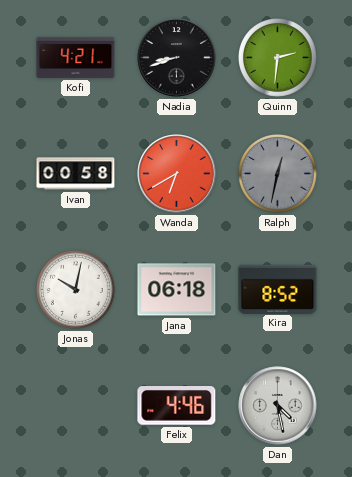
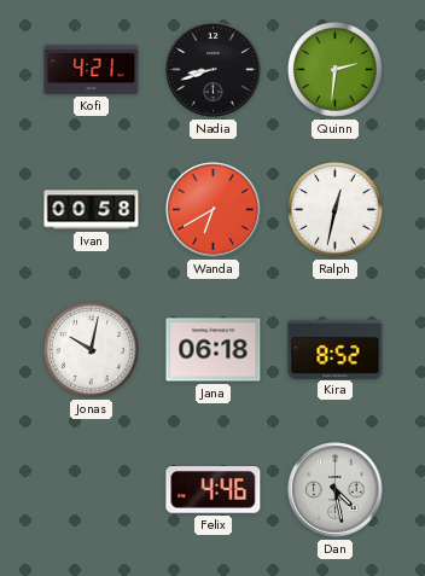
Ralph dial: grey -> white
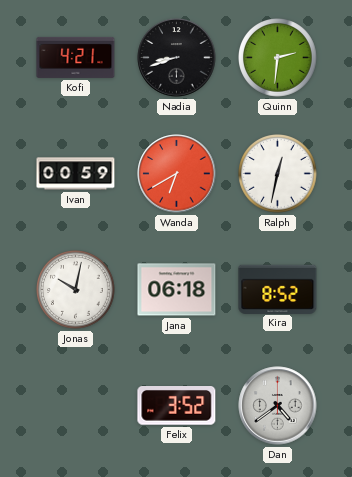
Ivan: 00:58 -> 00:59
Felix: 4:46 -> 3:52
Dan: 4:28 -> 4:39
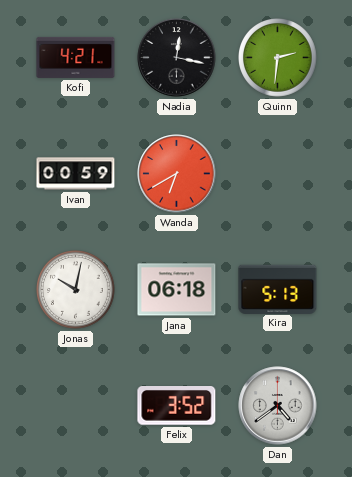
Nadia: 8:42 -> 12:17
Ralph: 12:32 -> none
Kira: 8:52 -> 5:13
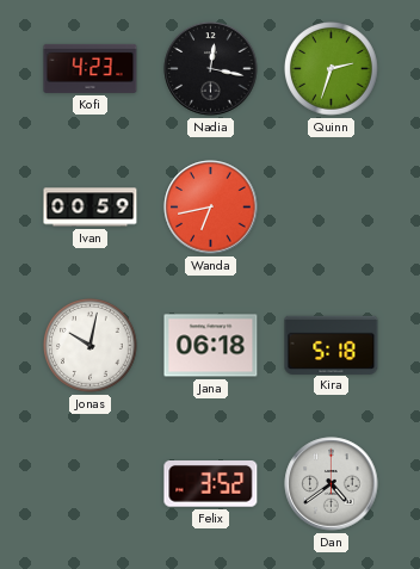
Kofi: 4:21 -> 4:23
Quinn: 2:31 -> 2:33
Wanda: 6:40 -> 6:43
Kira: 5:13 -> 5:18
